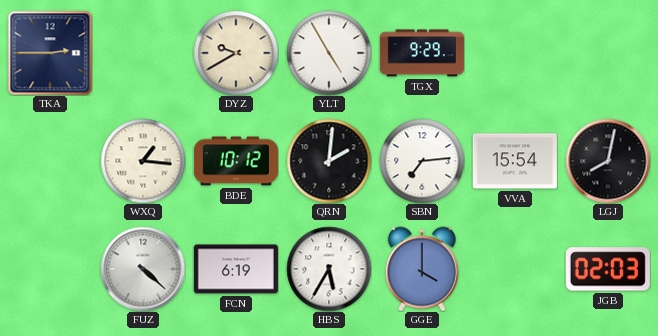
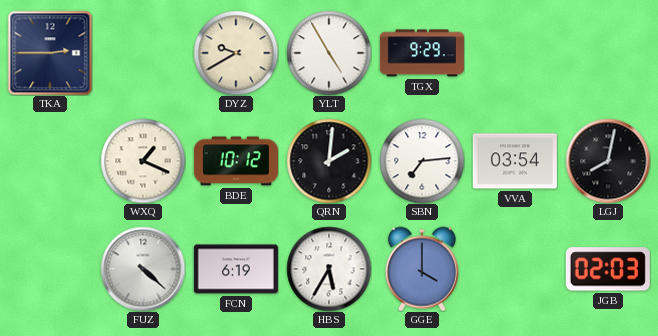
WXQ: 1:16 -> 1:19
VVA: 15:54 -> 03:54
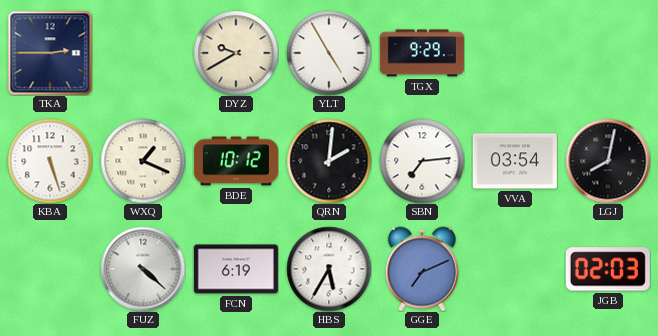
KBA: none -> 5:27
GGE: 4:00 -> 7:11
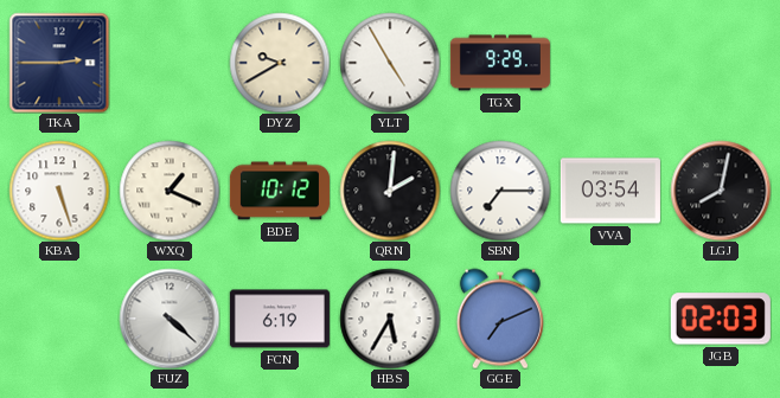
SBN: 7:14 -> 7:15
